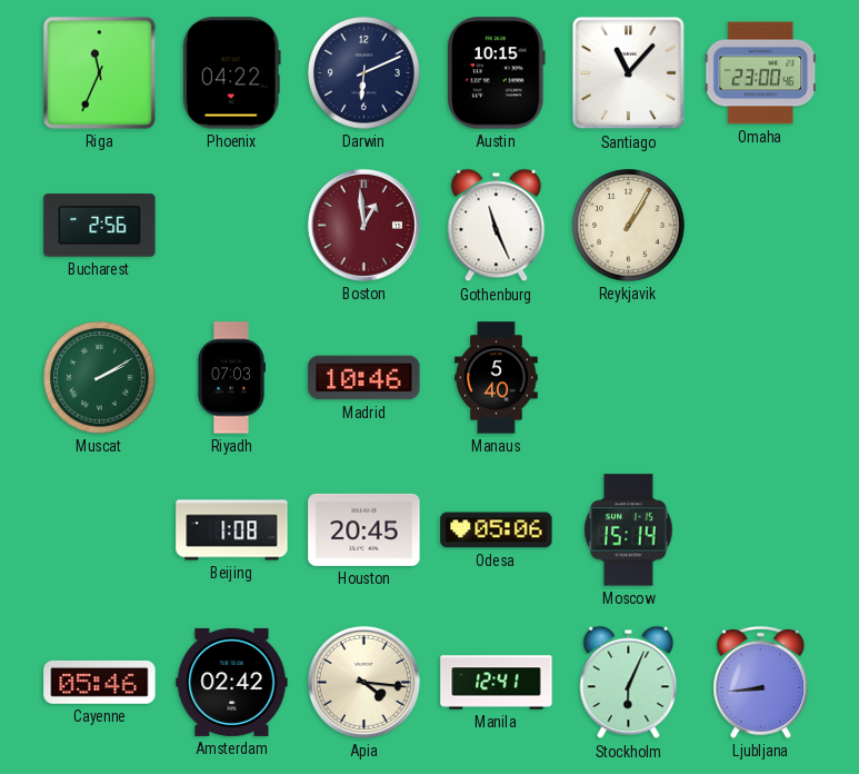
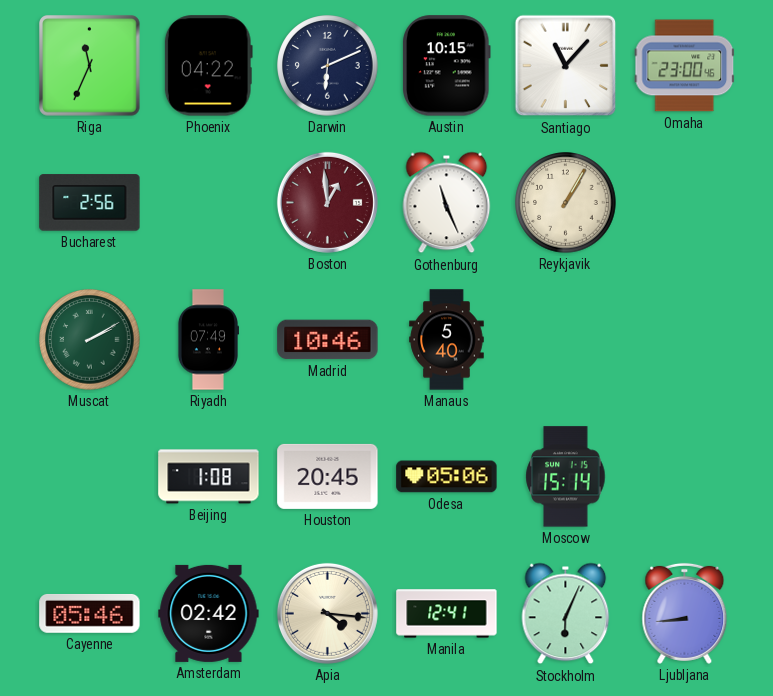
Riyadh: 07:03 -> 07:49
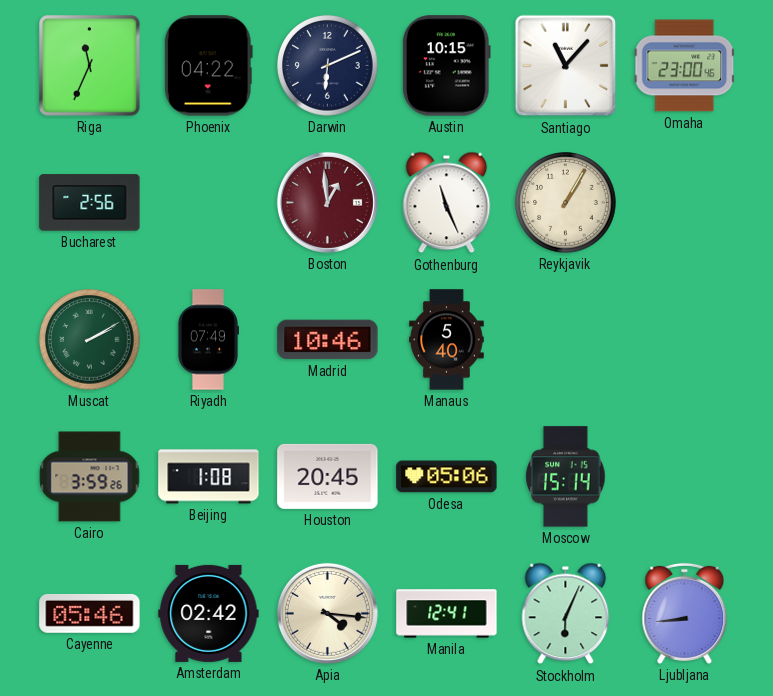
Cairo: none -> 3:59
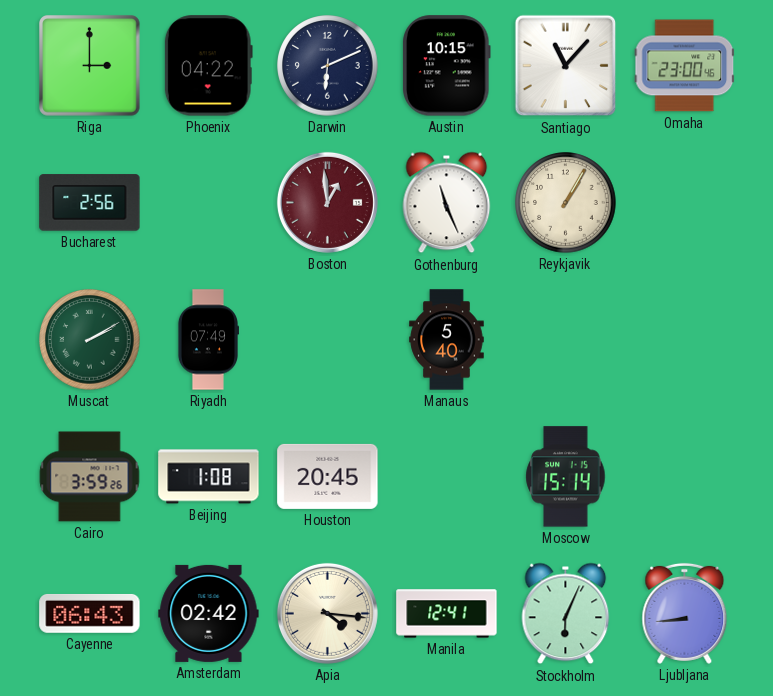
Riga: 11:34 -> 3:00
Madrid: 10:46 -> none
Odesa: 05:06 -> none
Cayenne: 05:46 -> 06:43
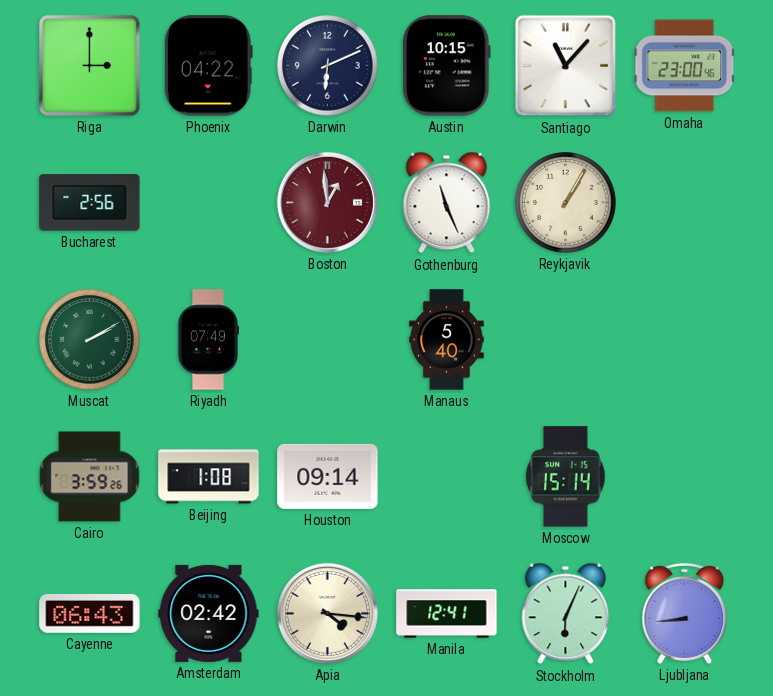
Houston: 20:45 -> 09:14
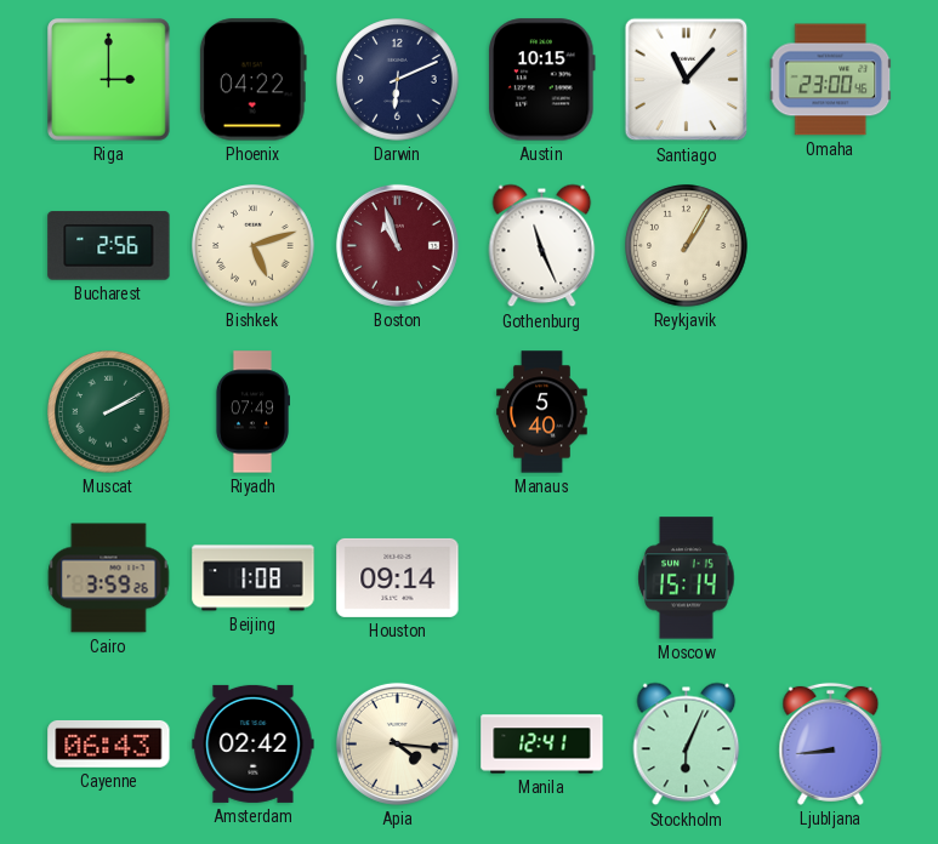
Bishkek: none -> 5:12
Boston: 12:59 -> 10:57
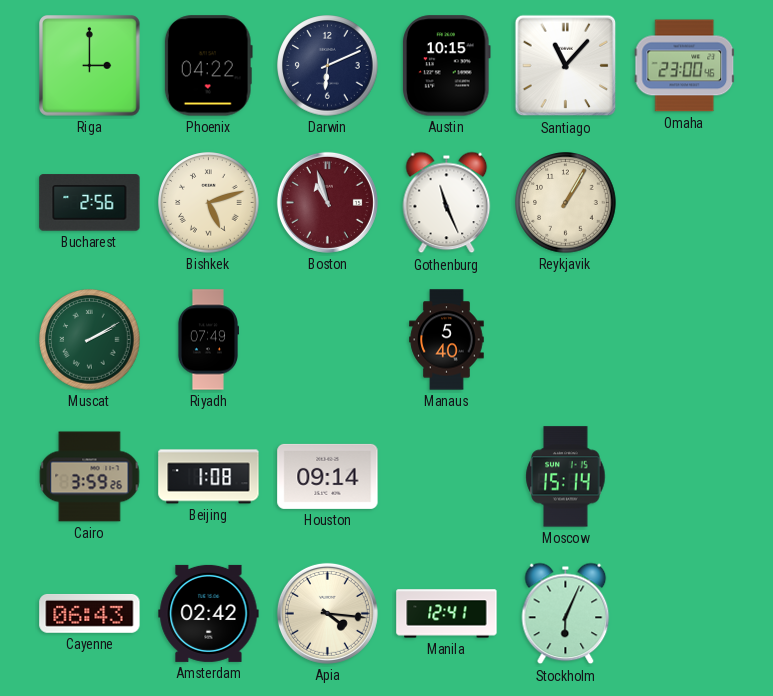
Ljubljana: 8:44 -> none
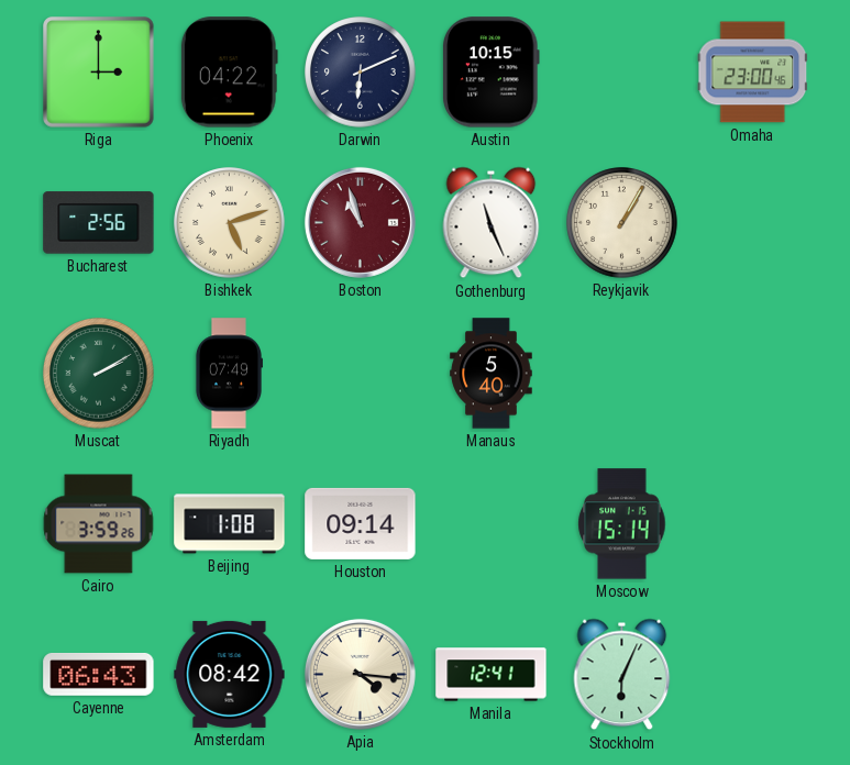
Santiago: 11:07 -> none
Amsterdam: 02:42 -> 08:42
